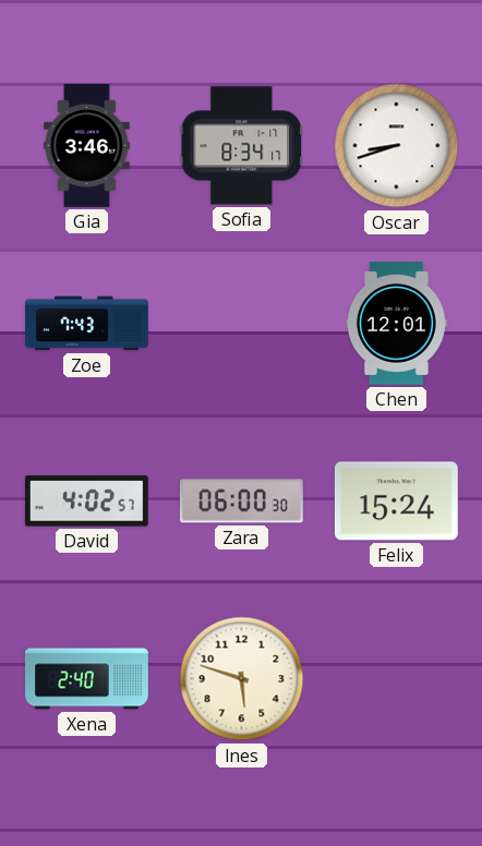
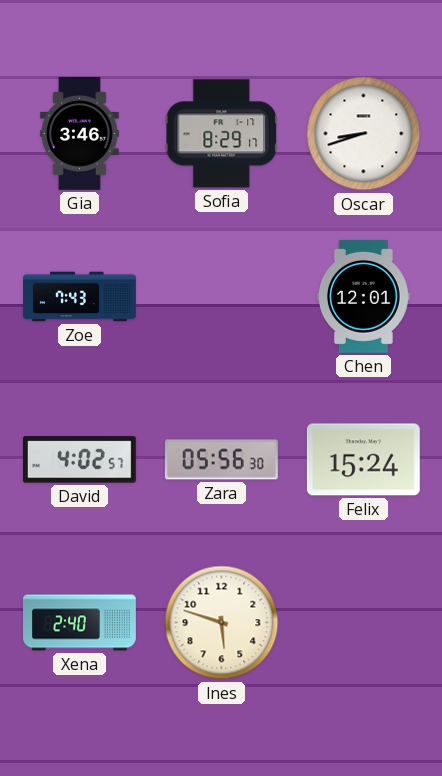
Sofia: 8:34 -> 8:29
Zara: 06:00 -> 05:56
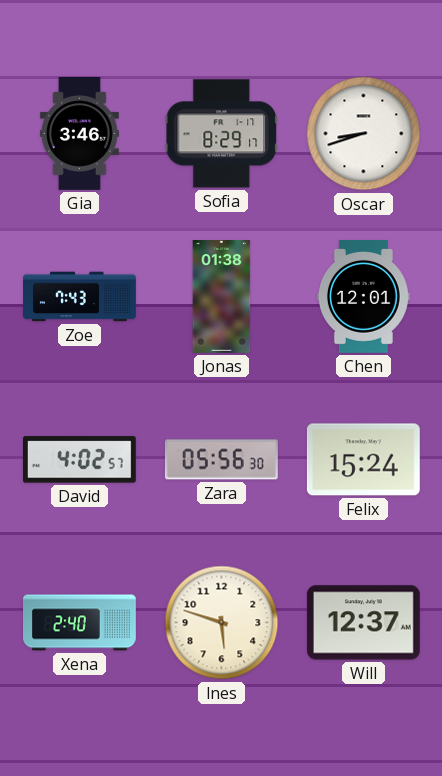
Jonas: none -> 01:38
Will: none -> 12:37
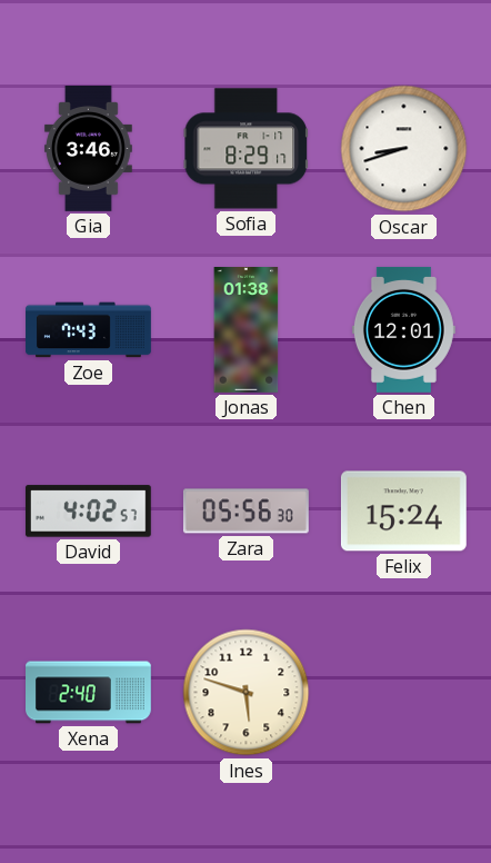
Will: 12:37 -> none
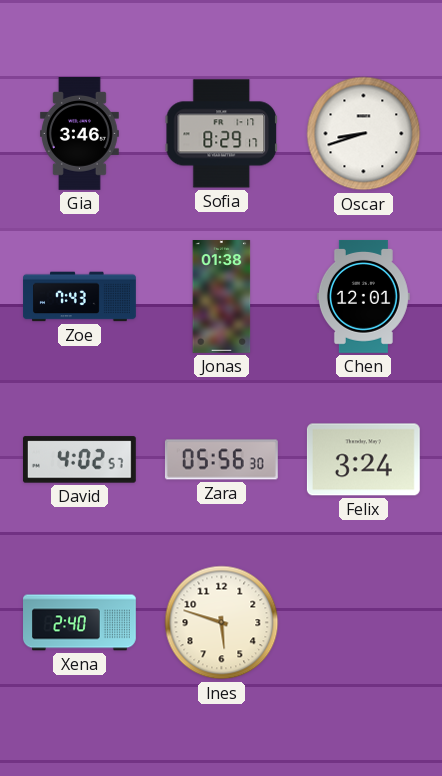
Felix: 15:24 -> 3:24
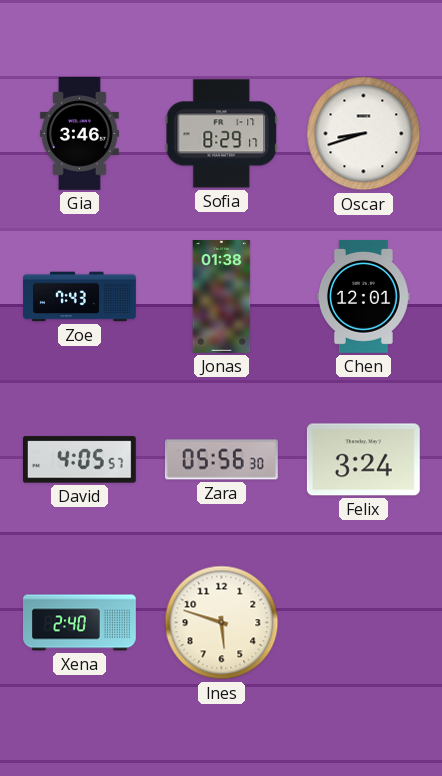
David: 4:02 -> 4:05
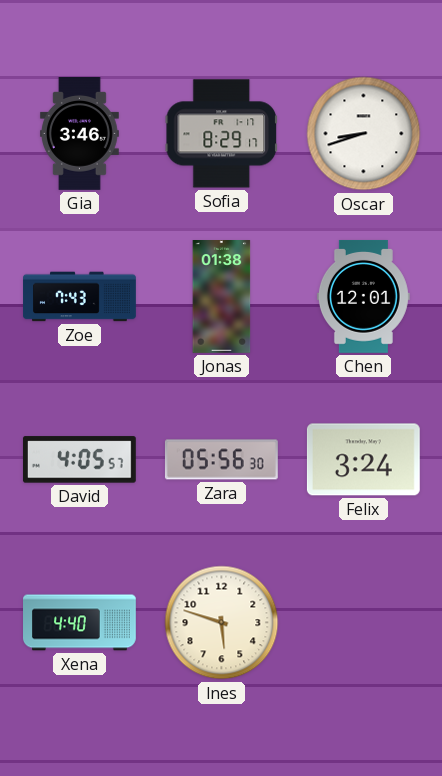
Xena: 2:40 -> 4:40
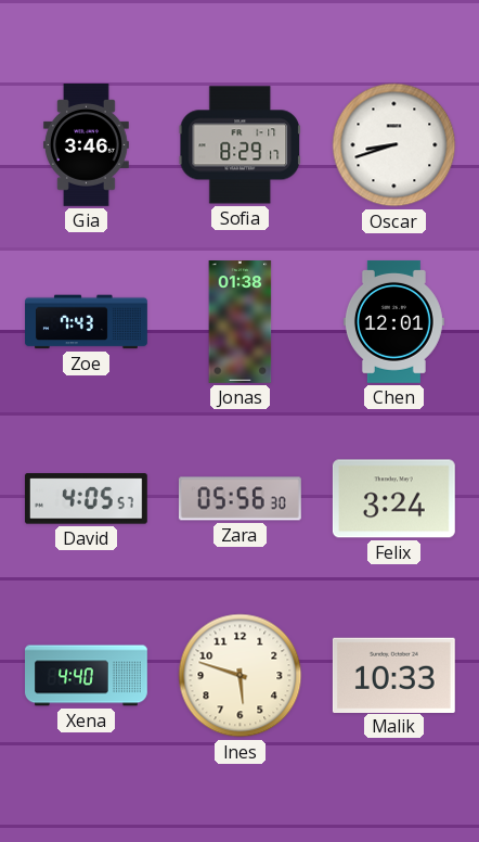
Malik: none -> 10:33
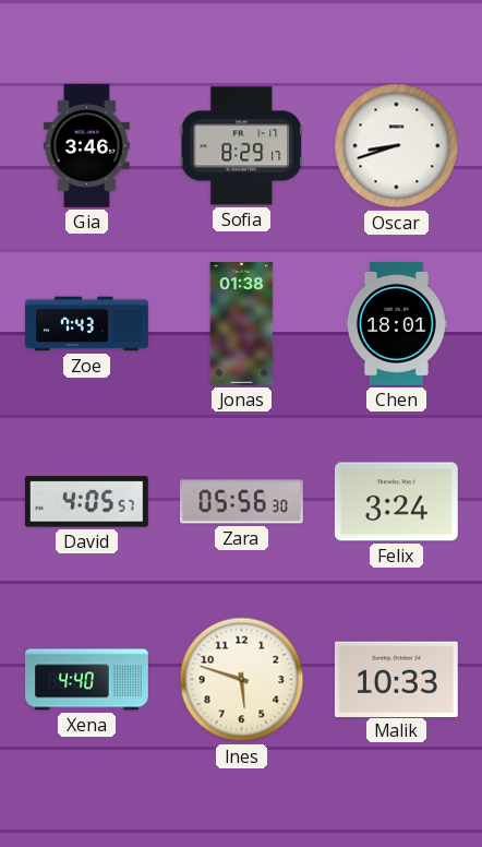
Chen: 12:01 -> 18:01
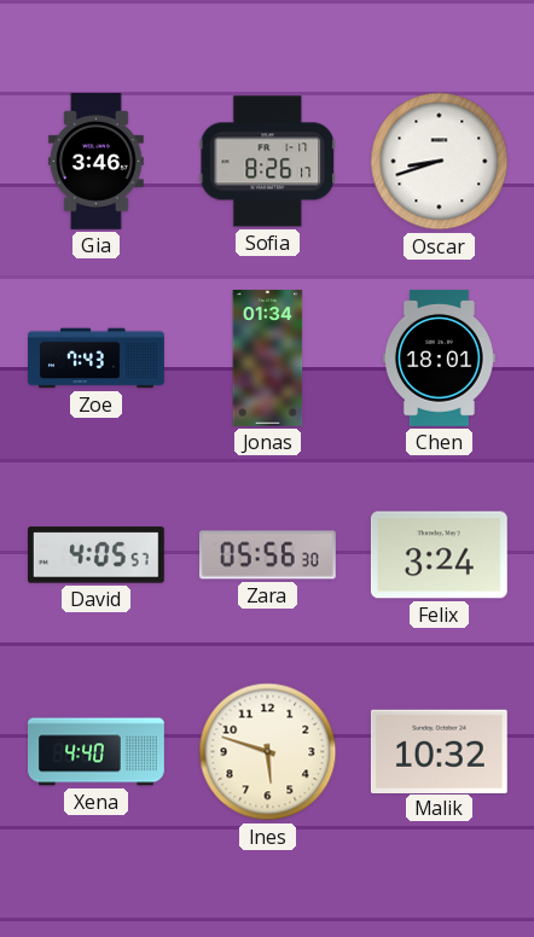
Sofia: 8:29 -> 8:26
Jonas: 01:38 -> 01:34
Malik: 10:33 -> 10:32
